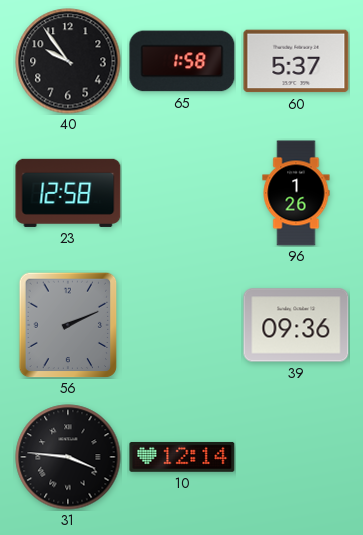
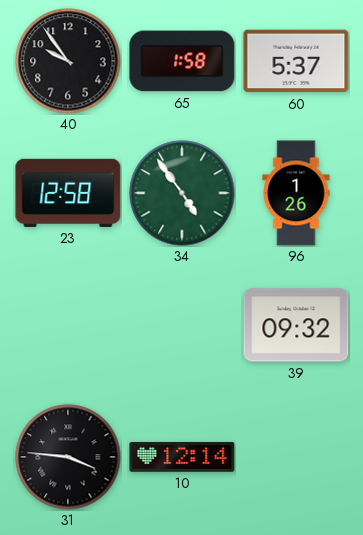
34: none -> 4:54
56: 2:11 -> none
39: 09:36 -> 09:32
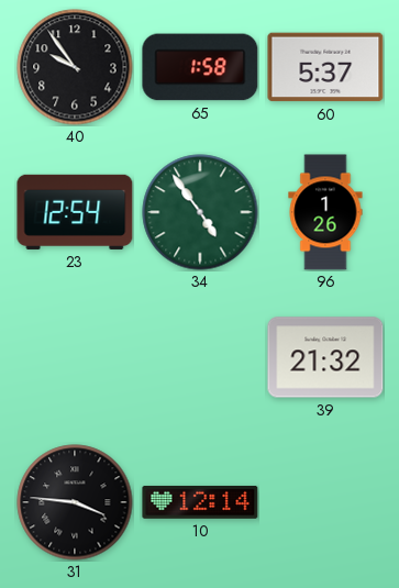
23: 12:58 -> 12:54
39: 09:32 -> 21:32
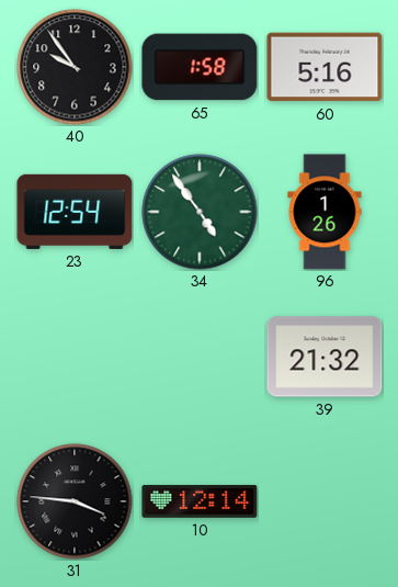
60: 5:37 -> 5:16
